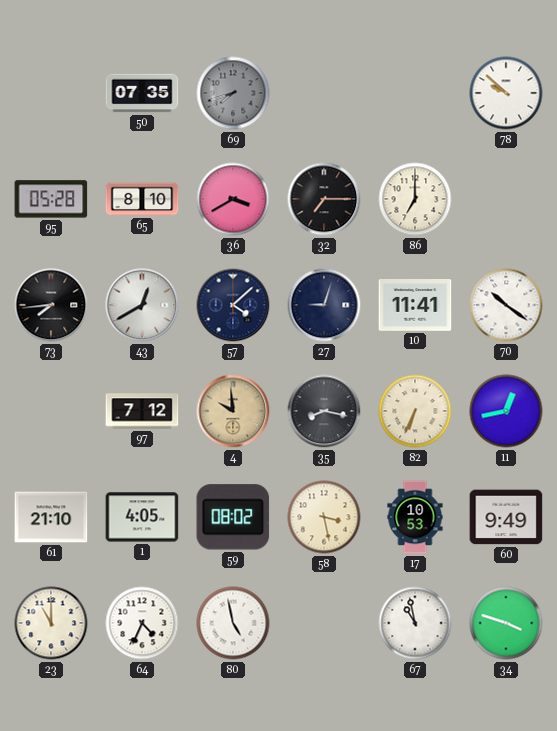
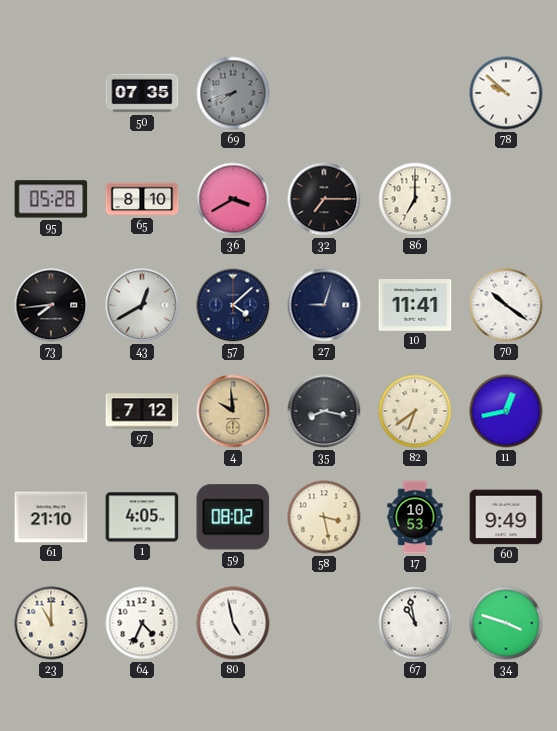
82: 6:34 -> 6:39
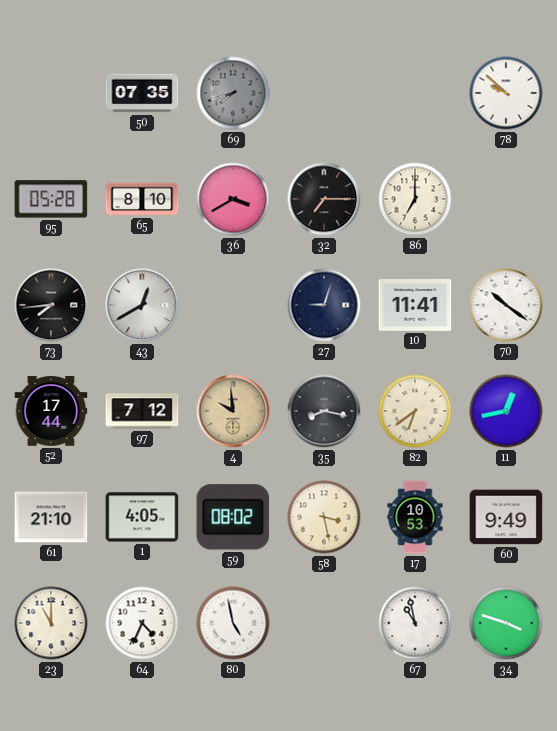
57: 4:08 -> none
52: none -> 17:44
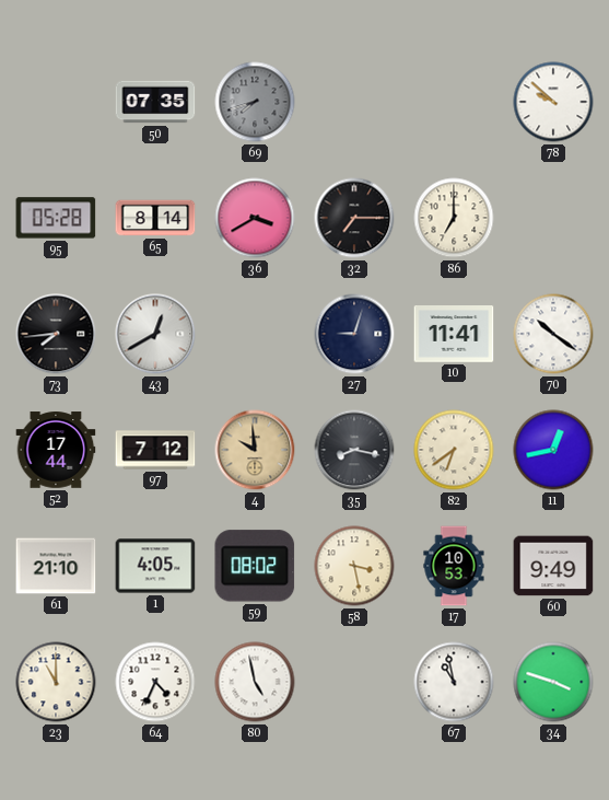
65: 8:10 -> 8:14
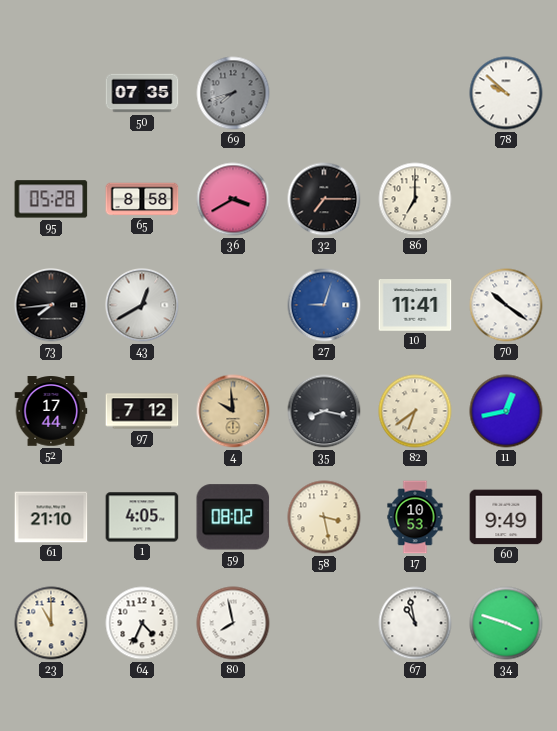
65: 8:14 -> 8:58
27 dial: navy -> blue
80: 4:58 -> 7:58
